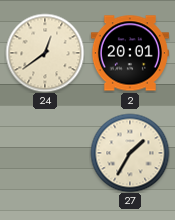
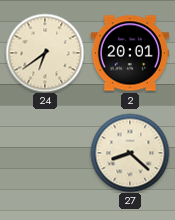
24: 12:39 -> 6:39
27: 1:35 -> 8:22
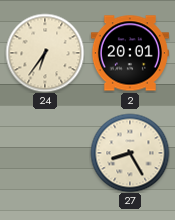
24: 6:39 -> 6:36
27: 8:22 -> 8:25
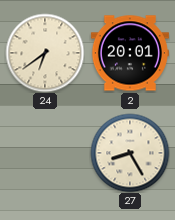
24: 6:36 -> 6:39
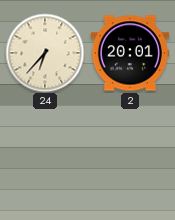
24: 6:39 -> 6:37
27: 8:25 -> none
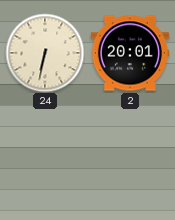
24: 6:37 -> 6:32
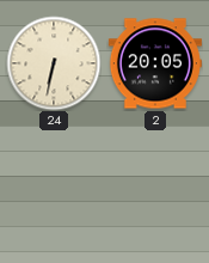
2: 20:01 -> 20:05
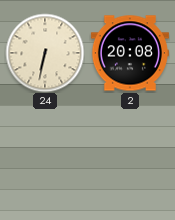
2: 20:05 -> 20:08
